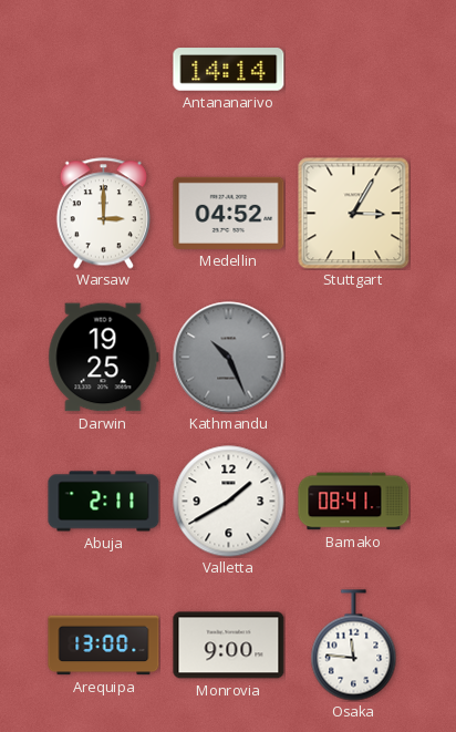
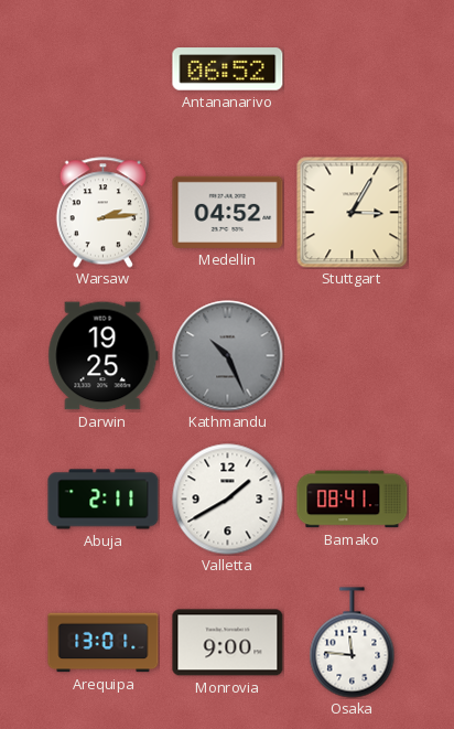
Antananarivo: 14:14 -> 06:52
Warsaw: 3:00 -> 2:14
Arequipa: 13:00 -> 13:01
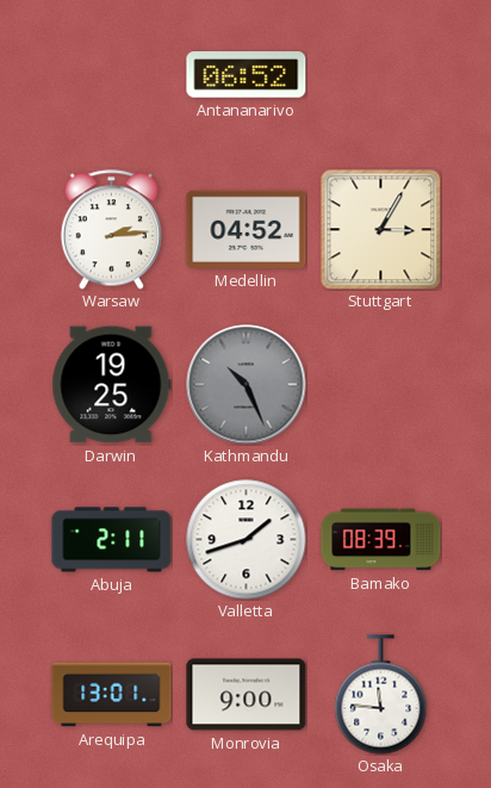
Valletta: 1:40 -> 1:42
Bamako: 08:41 -> 08:39
